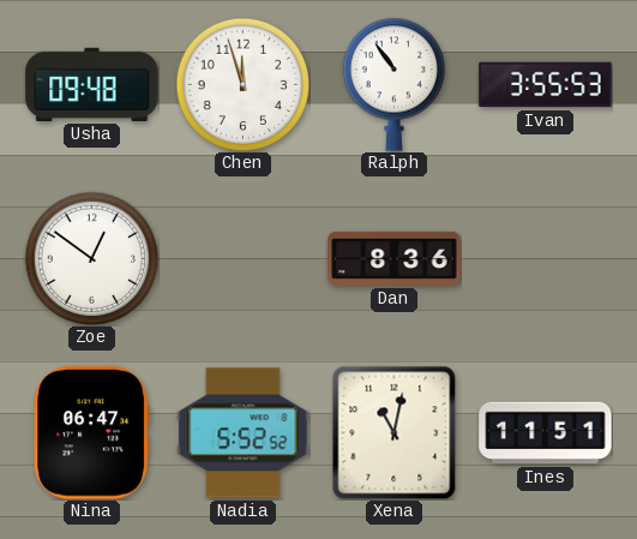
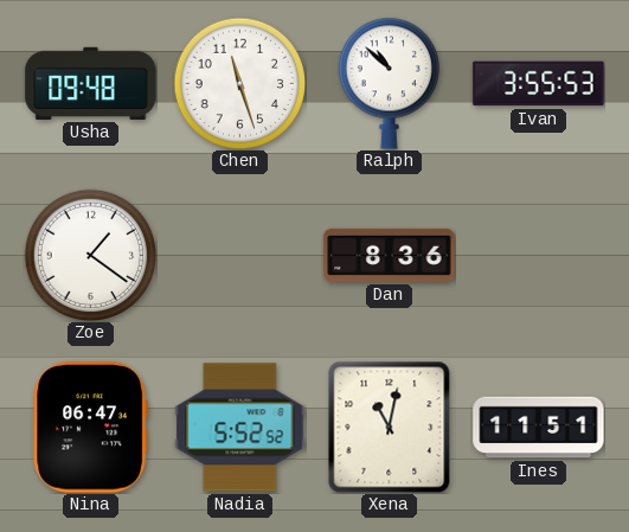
Chen: 11:57 -> 11:27
Ralph: 10:54 -> 10:52
Zoe: 12:51 -> 1:21
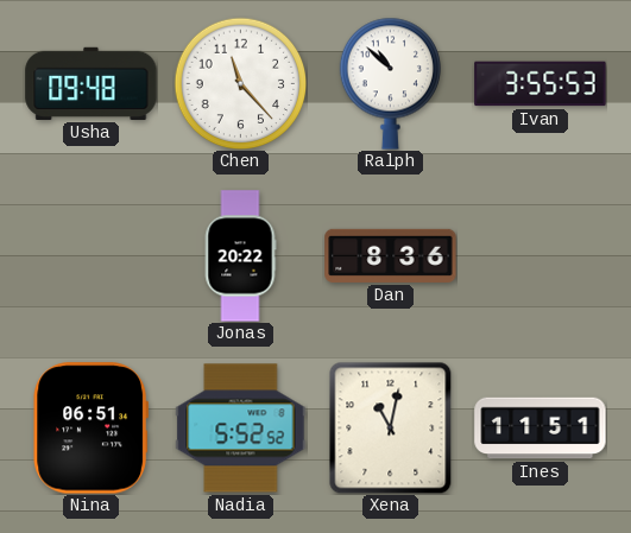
Chen: 11:27 -> 11:23
Zoe: 1:21 -> none
Jonas: none -> 20:22
Nina: 06:47 -> 06:51
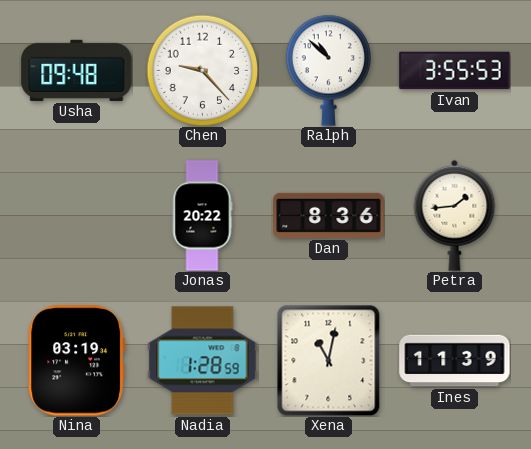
Chen: 11:23 -> 9:23
Petra: none -> 1:44
Nina: 06:51 -> 03:19
Nadia: 5:52 -> 1:28
Ines: 11:51 -> 11:39
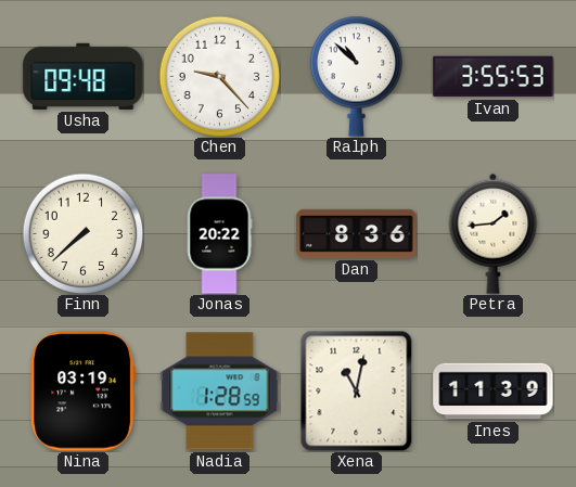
Finn: none -> 7:38
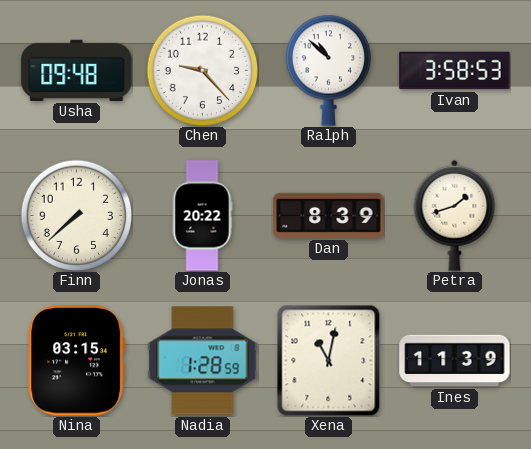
Ivan: 3:55 -> 3:58
Dan: 8:36 -> 8:39
Petra: 1:44 -> 1:42
Nina: 03:19 -> 03:15
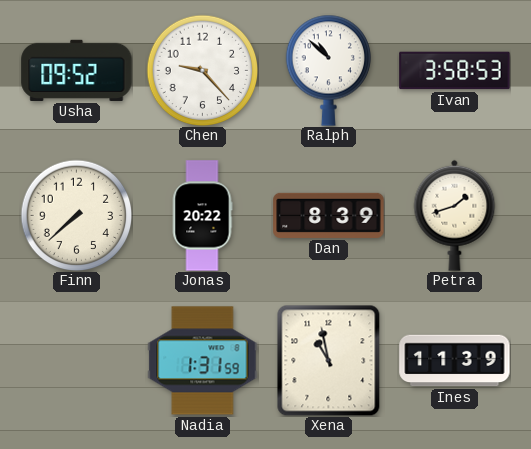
Usha: 09:48 -> 09:52
Nina: 03:15 -> none
Nadia: 1:28 -> 1:31
Xena: 11:02 -> 10:58
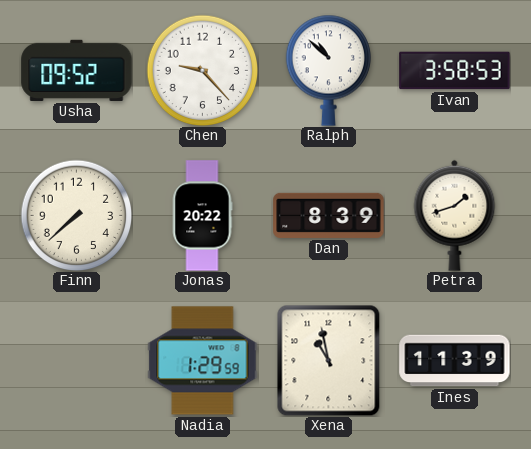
Nadia: 1:31 -> 1:29
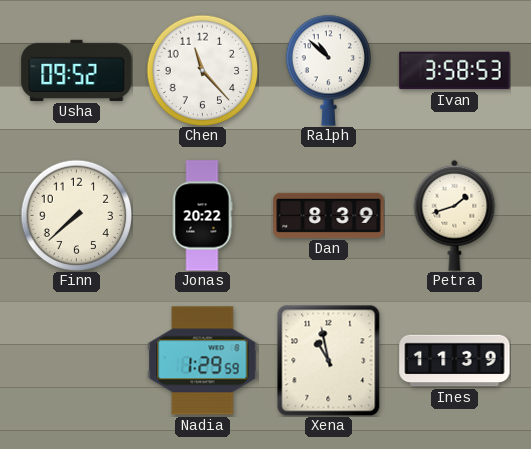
Chen: 9:23 -> 11:23
